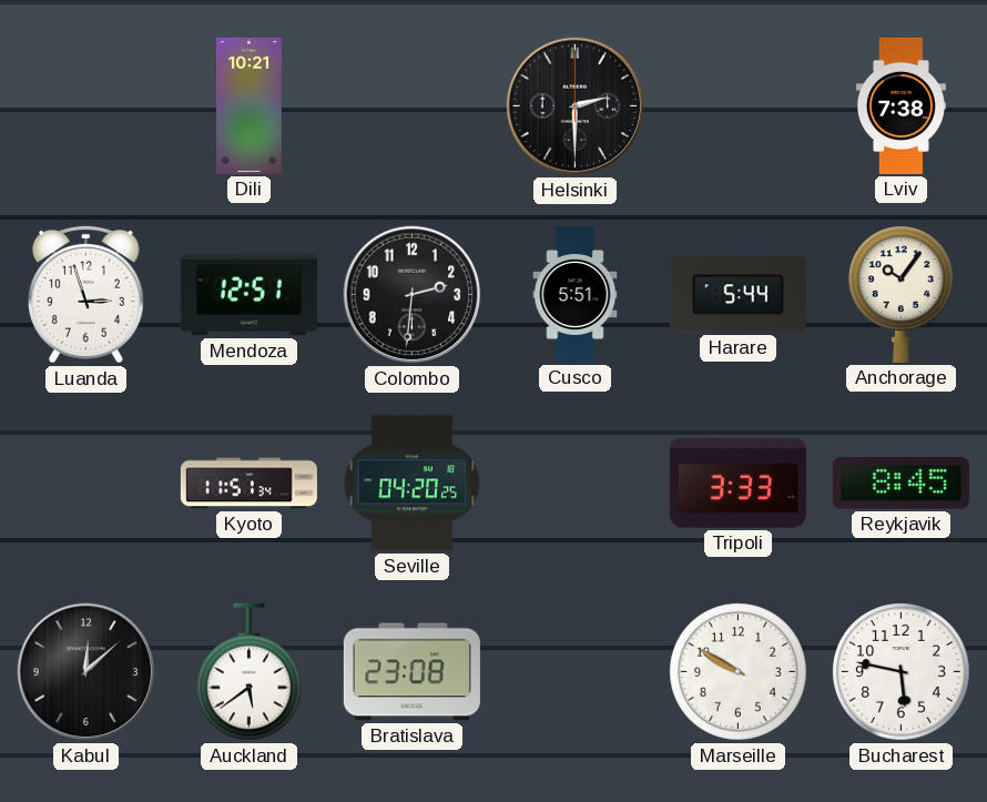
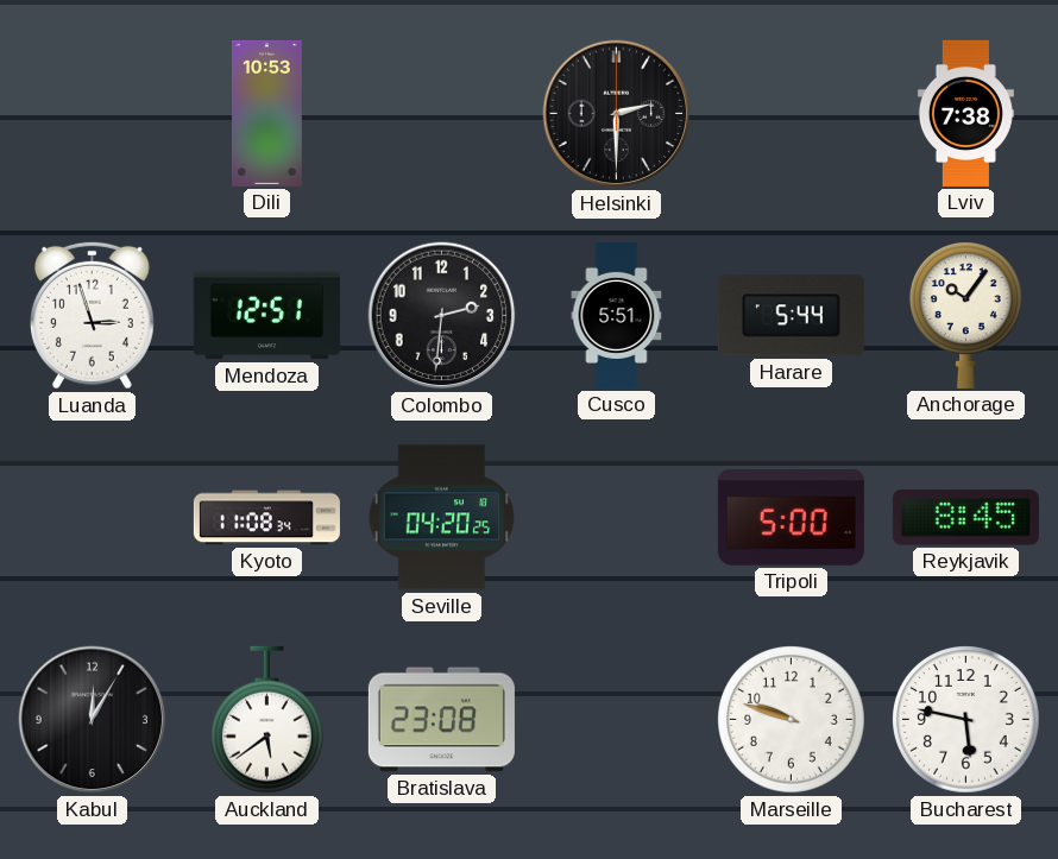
Dili: 10:21 -> 10:53
Kyoto: 11:51 -> 11:08
Tripoli: 3:33 -> 5:00
Kabul: 12:08 -> 12:05
Marseille: 9:50 -> 9:48
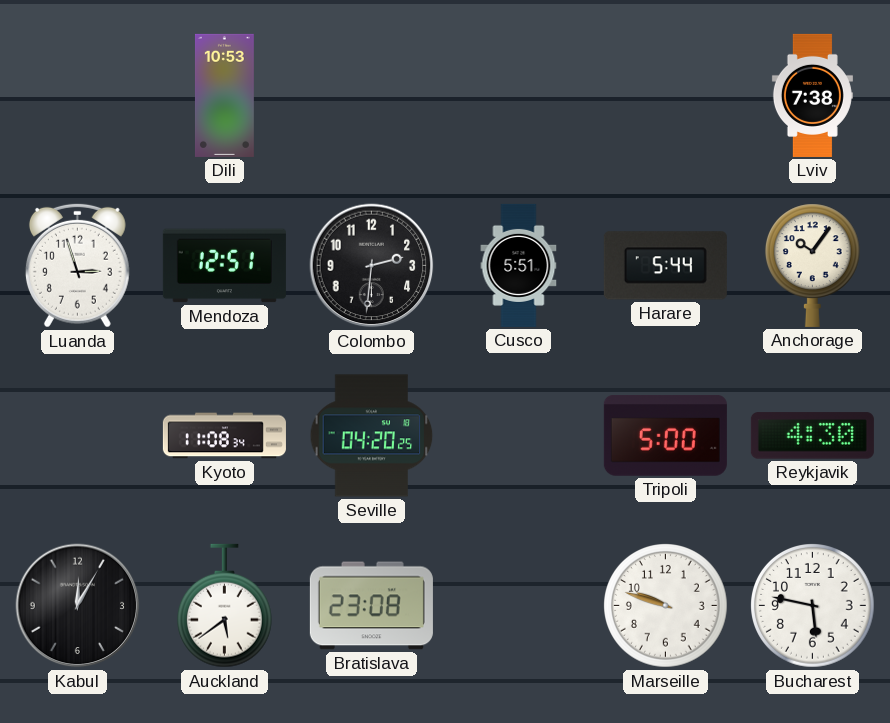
Helsinki: 2:30 -> none
Reykjavik: 8:45 -> 4:30
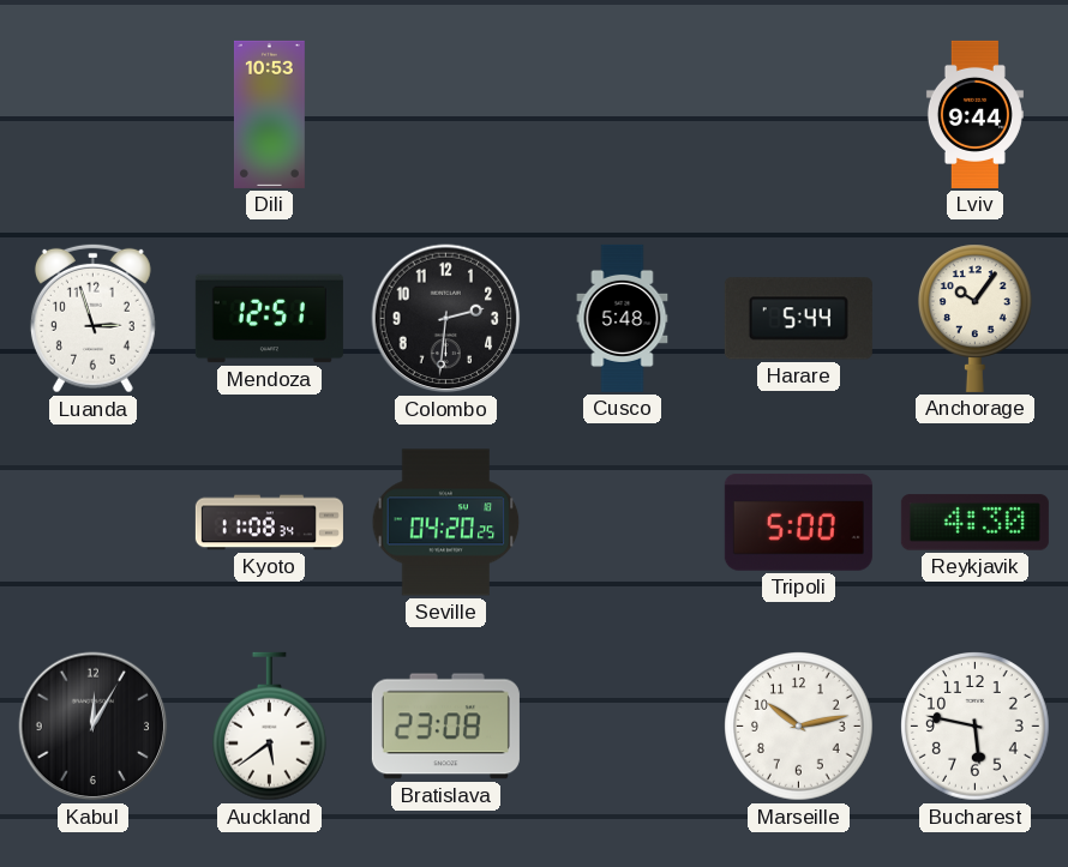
Lviv: 7:38 -> 9:44
Cusco: 5:51 -> 5:48
Marseille: 9:48 -> 10:13
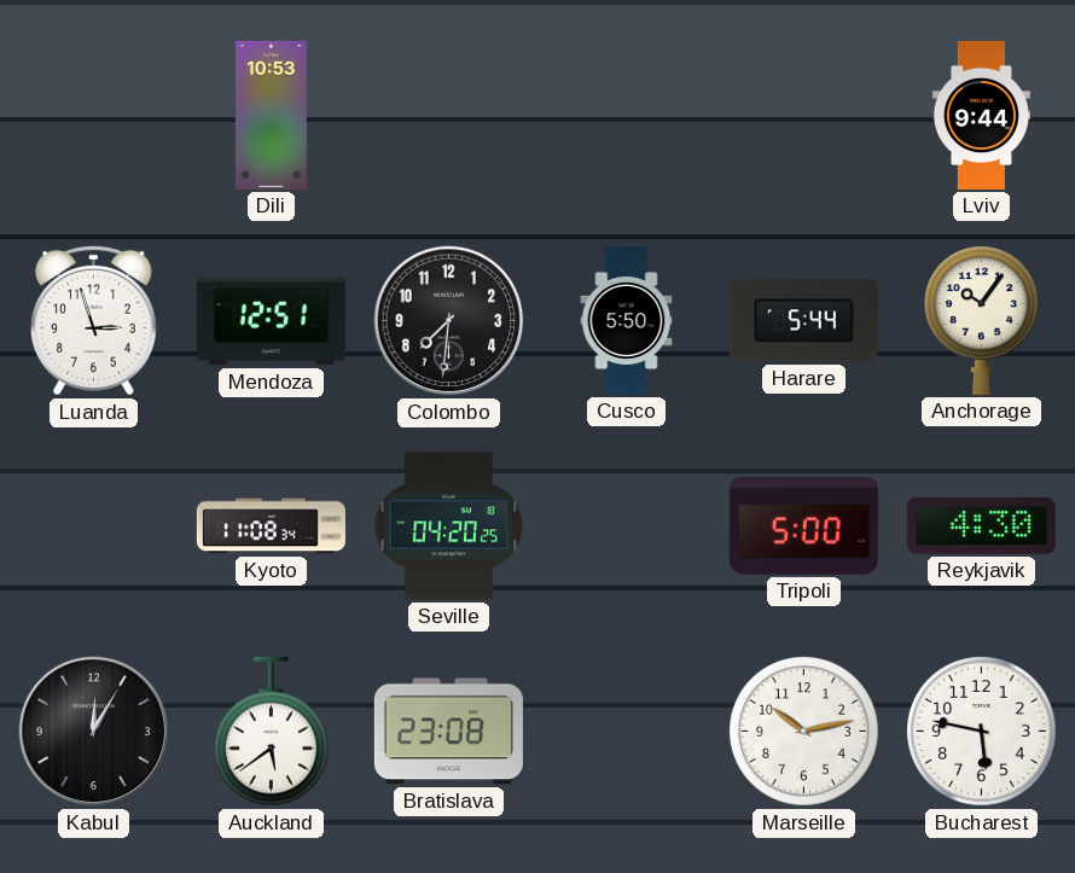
Colombo: 2:31 -> 7:31
Cusco: 5:48 -> 5:50
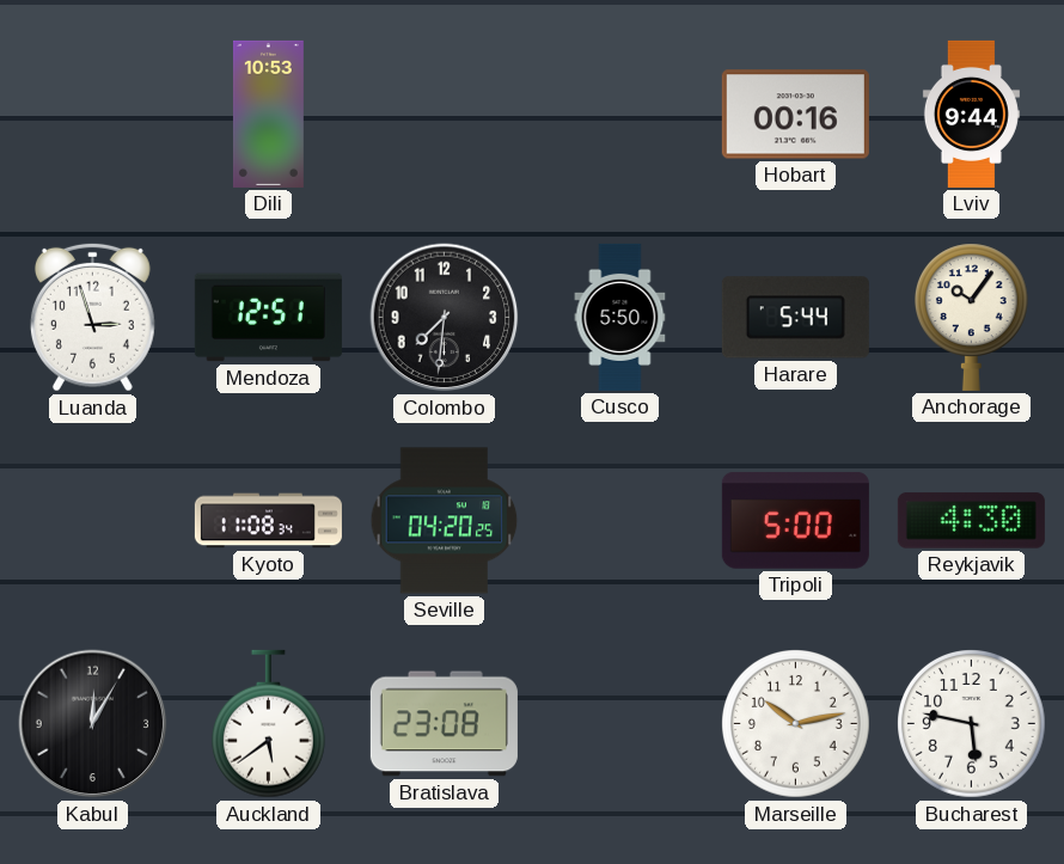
Hobart: none -> 00:16
